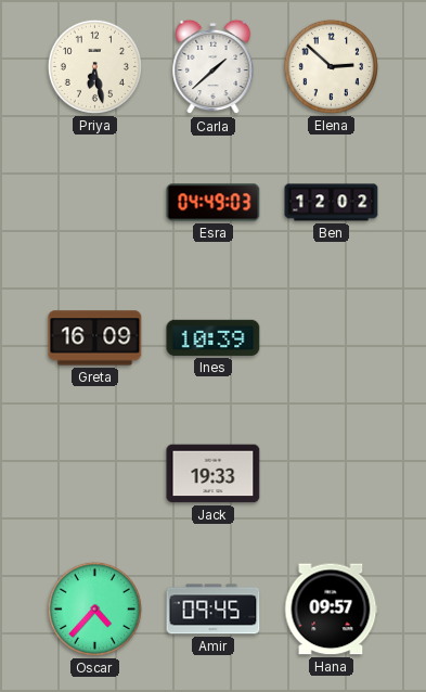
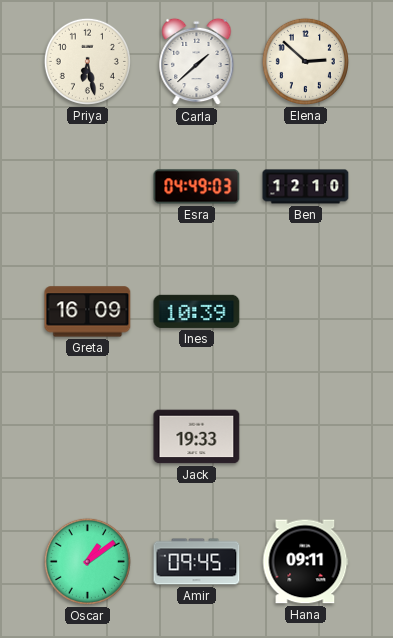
Ben: 12:02 -> 12:10
Oscar: 4:37 -> 1:09
Hana: 09:57 -> 09:11
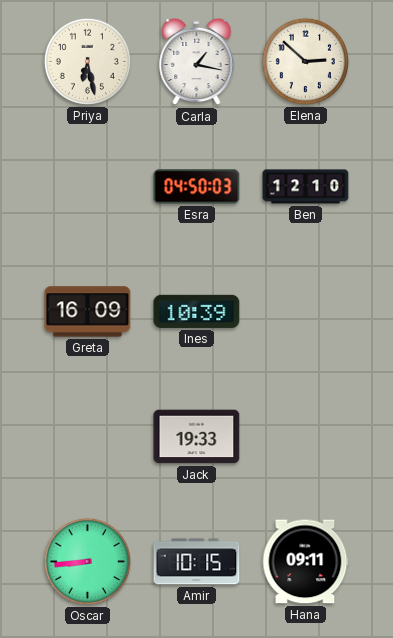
Carla: 1:38 -> 1:17
Esra: 04:49 -> 04:50
Oscar: 1:09 -> 8:44
Amir: 09:45 -> 10:15
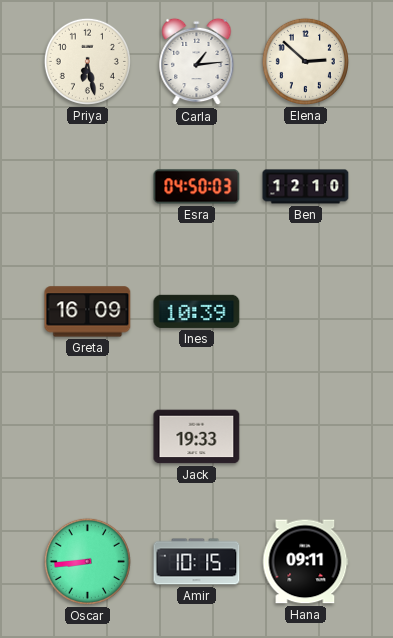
Carla: 1:17 -> 1:14
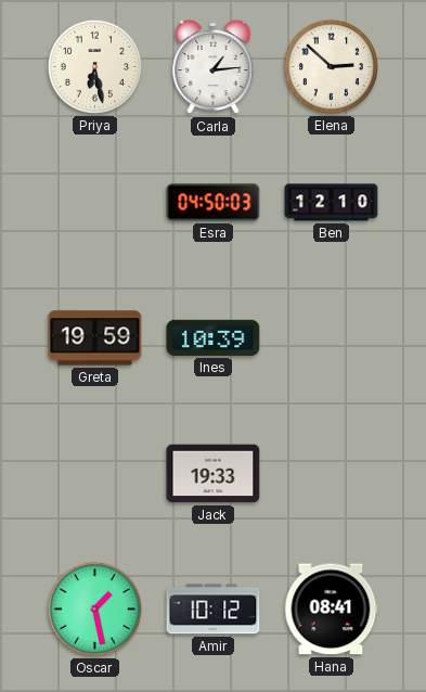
Greta: 16:09 -> 19:59
Oscar: 8:44 -> 1:28
Amir: 10:15 -> 10:12
Hana: 09:11 -> 08:41
